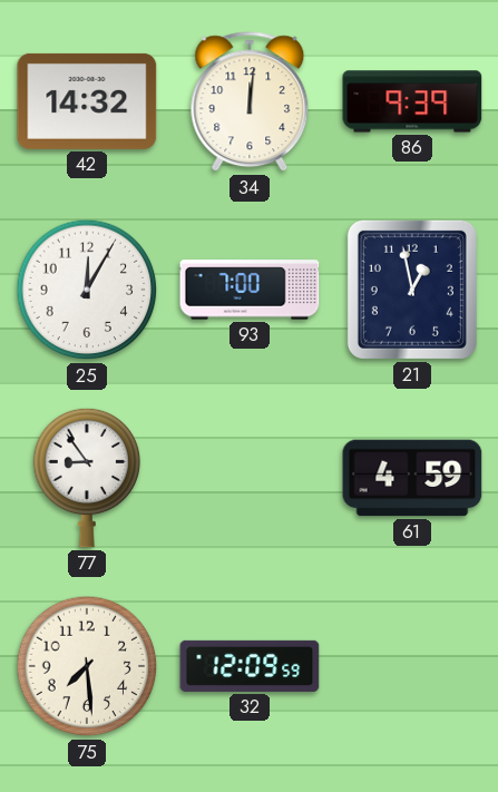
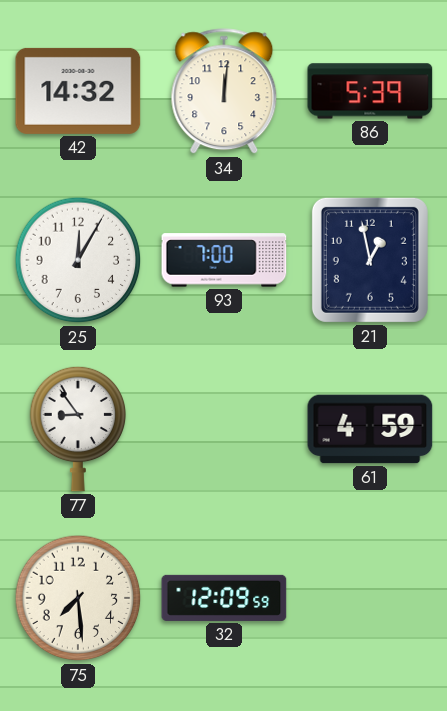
86: 9:39 -> 5:39
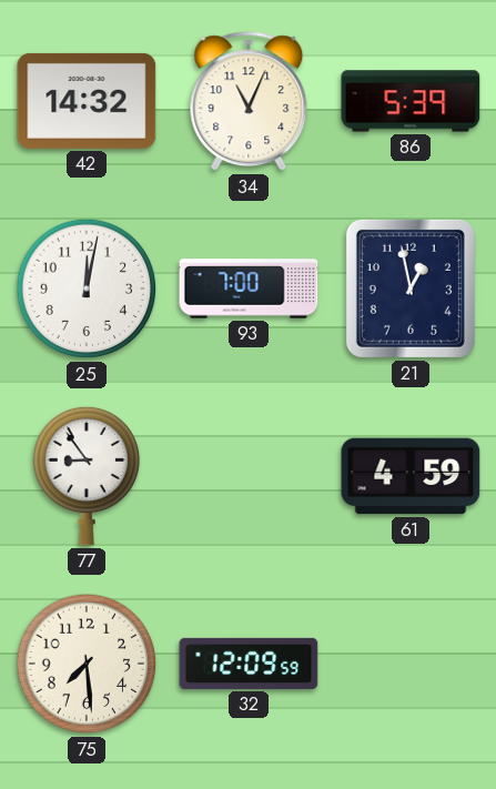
34: 12:01 -> 11:04
25: 12:05 -> 12:02
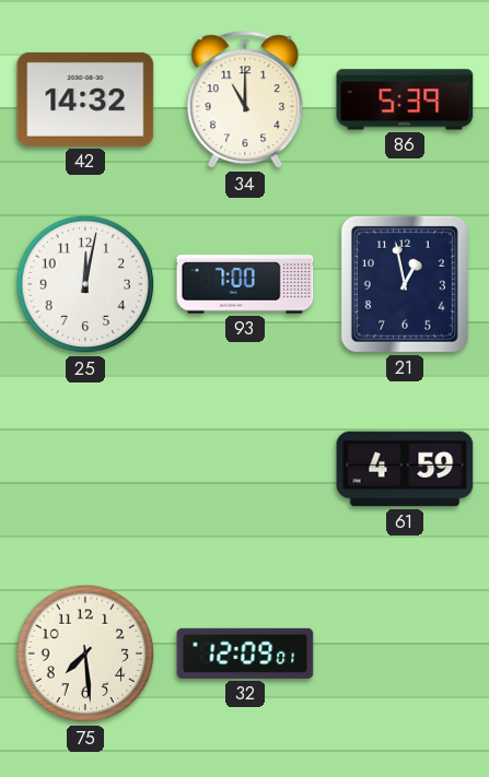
34: 11:04 -> 11:00
77: 8:54 -> none
32: 12:09:59 -> 12:09:01
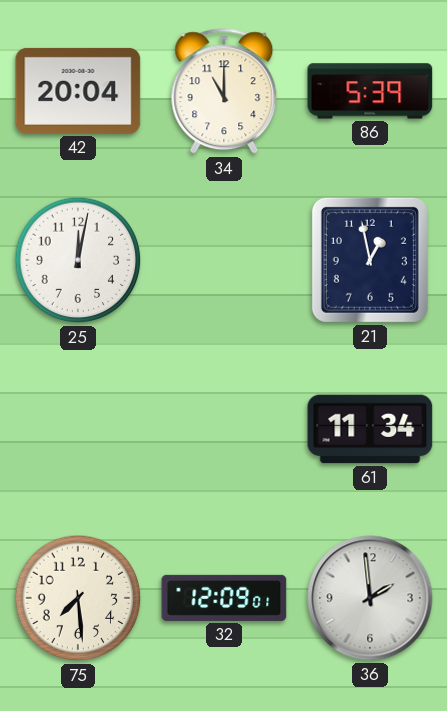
42: 14:32 -> 20:04
93: 7:00 -> none
61: 4:59 -> 11:34
36: none -> 1:59
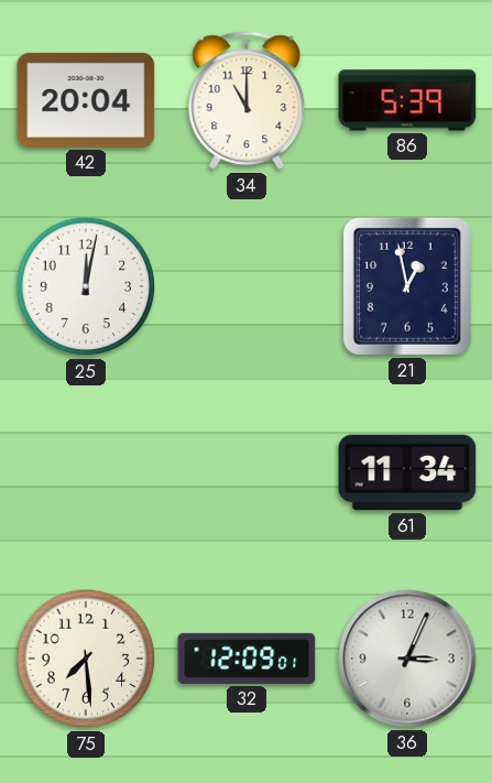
36: 1:59 -> 3:04
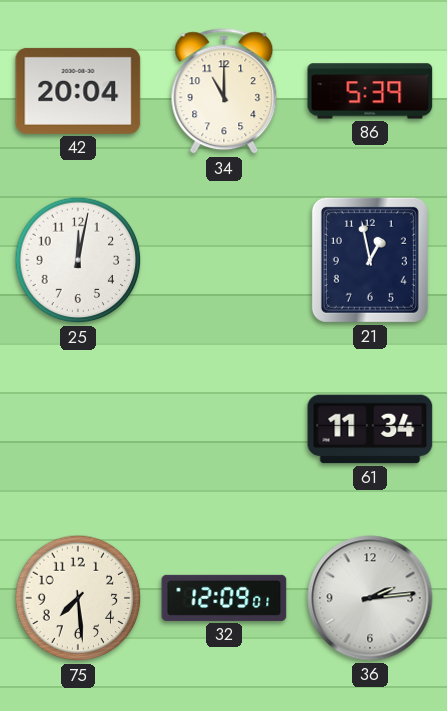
36: 3:04 -> 2:14
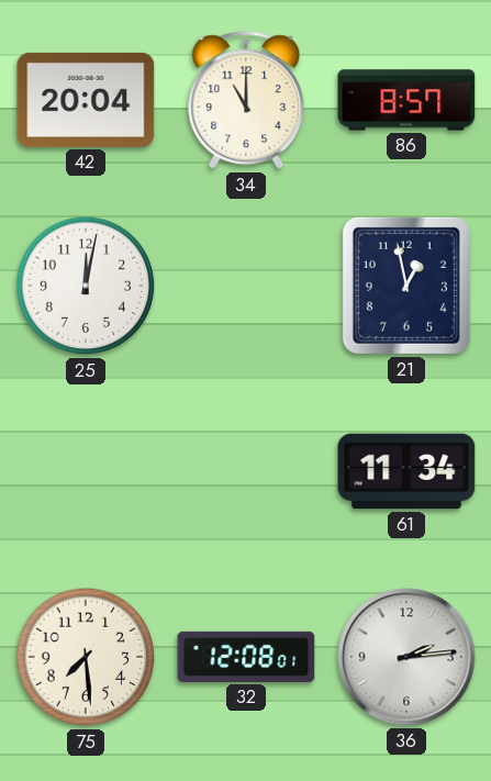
86: 5:39 -> 8:57
32: 12:09 -> 12:08
